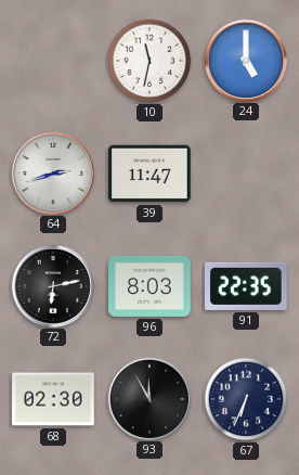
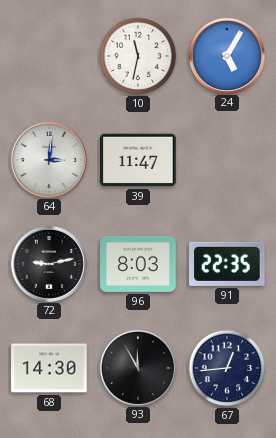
24: 5:00 -> 5:05
64: 2:42 -> 3:01
72: 6:13 -> 9:13
68: 02:30 -> 14:30
67: 6:34 -> 12:44
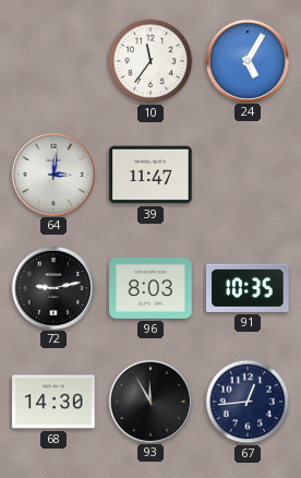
10: 11:32 -> 11:36
91: 22:35 -> 10:35
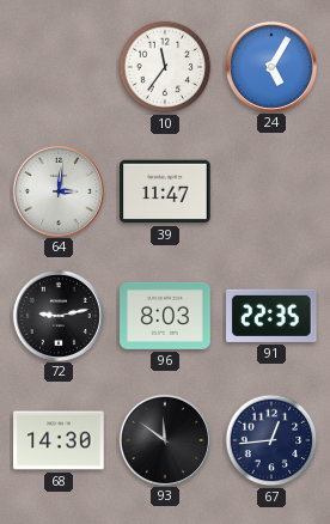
91: 10:35 -> 22:35
93: 11:55 -> 11:51
